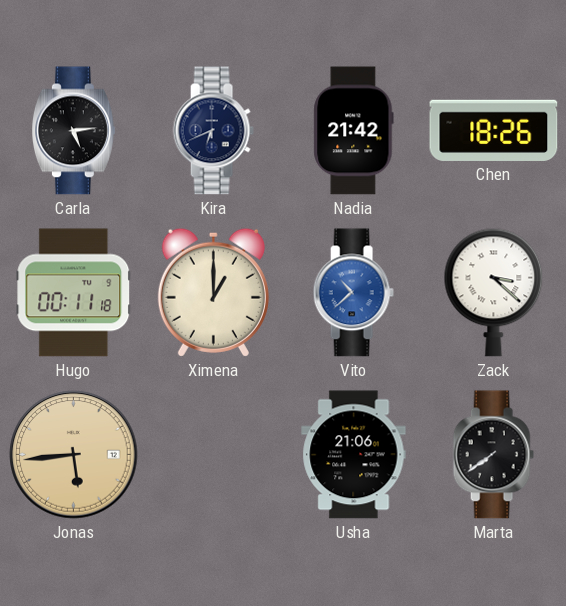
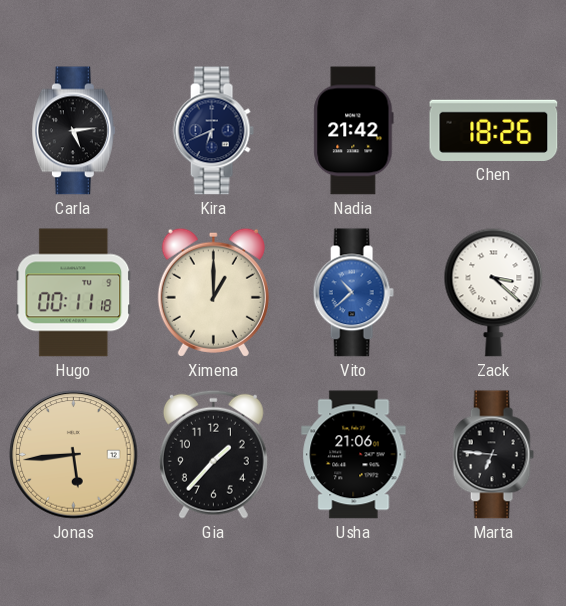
Gia: none -> 1:37
Marta: 7:39 -> 6:46
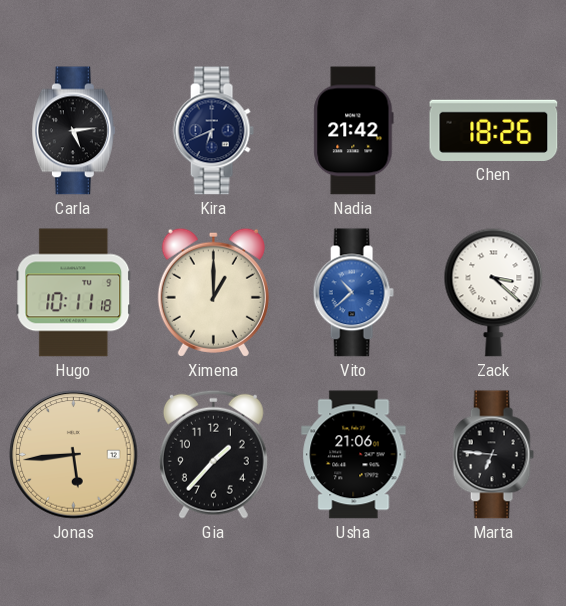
Hugo: 00:11 -> 10:11
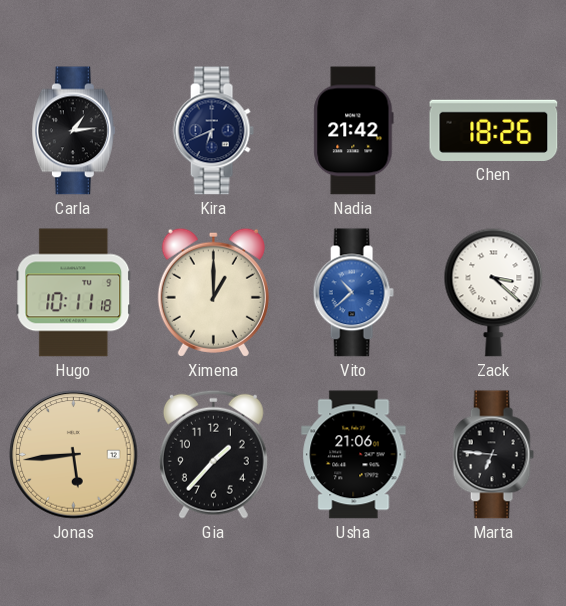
Carla: 5:14 -> 1:14
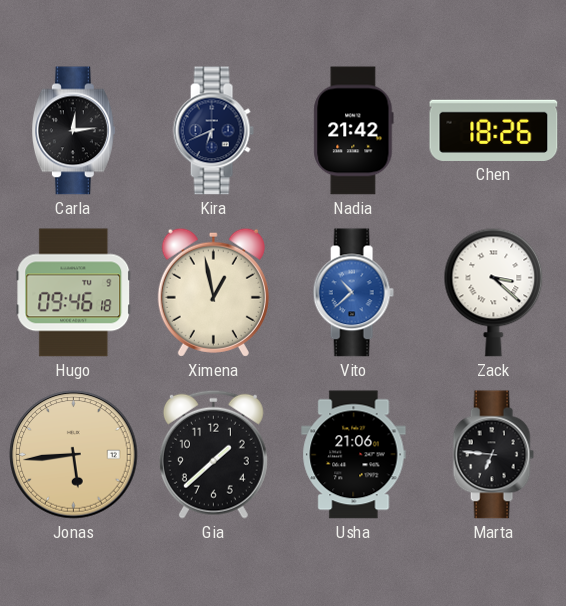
Carla: 1:14 -> 12:14
Hugo: 10:11 -> 09:46
Ximena: 1:00 -> 12:58
Gia: 1:37 -> 1:38
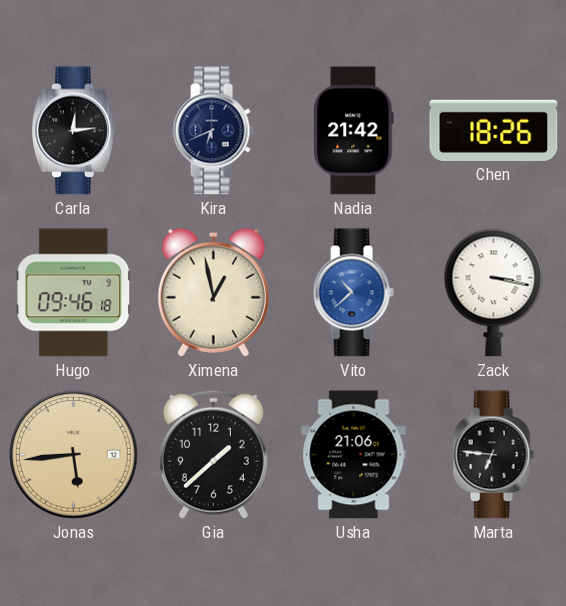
Zack: 3:22 -> 3:17
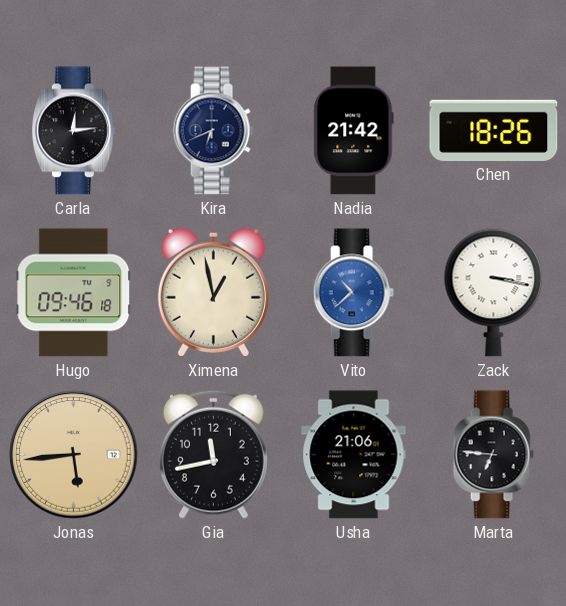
Gia: 1:38 -> 11:43
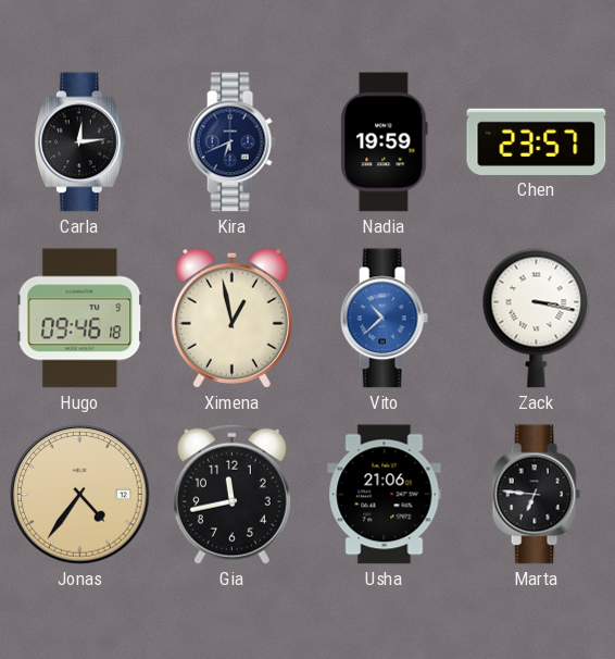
Nadia: 21:42 -> 19:59
Chen: 18:26 -> 23:57
Jonas: 5:44 -> 4:36
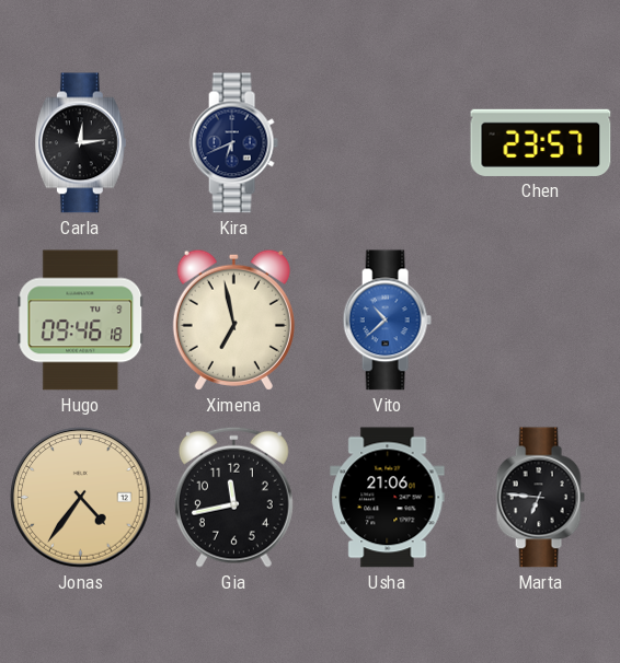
Nadia: 19:59 -> none
Ximena: 12:58 -> 6:58
Zack: 3:17 -> none
